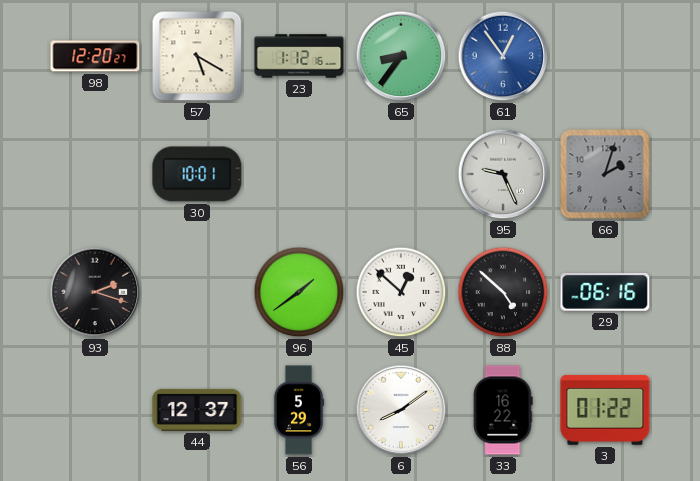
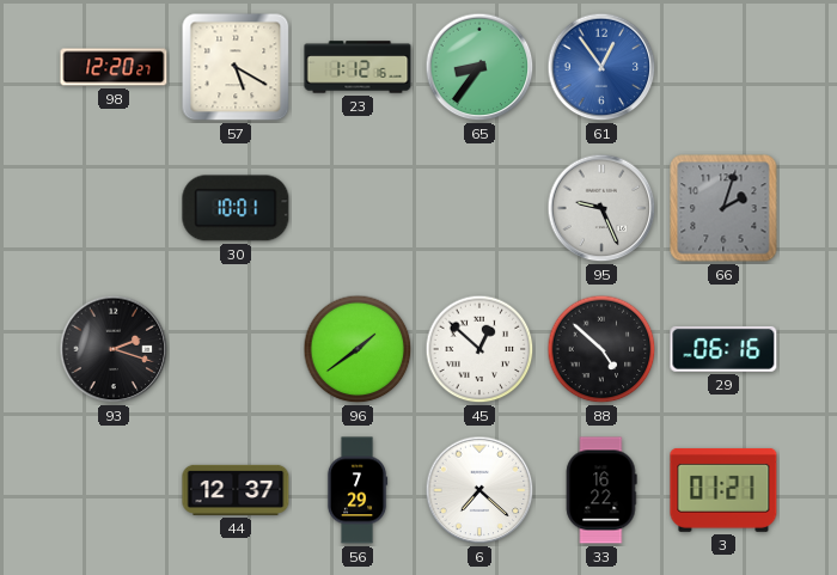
56: 5:29 -> 7:29
6: 8:09 -> 7:22
3: 01:22 -> 01:21
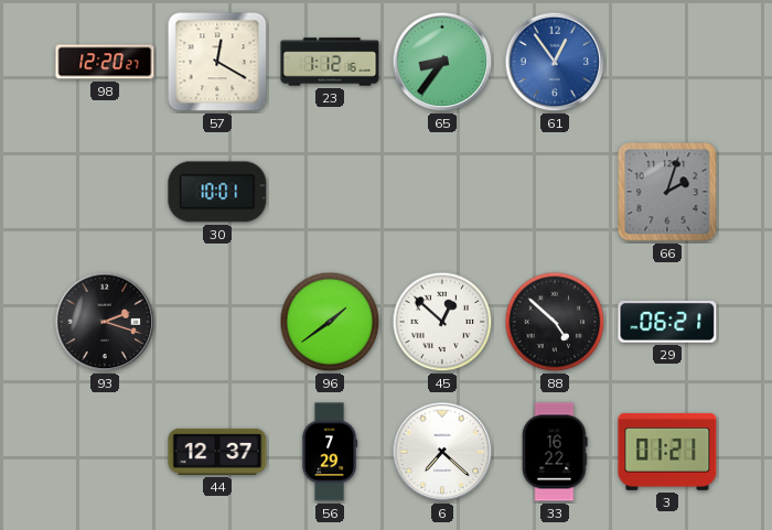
57: 5:20 -> 12:20
95: 9:26 -> none
29: 06:16 -> 06:21
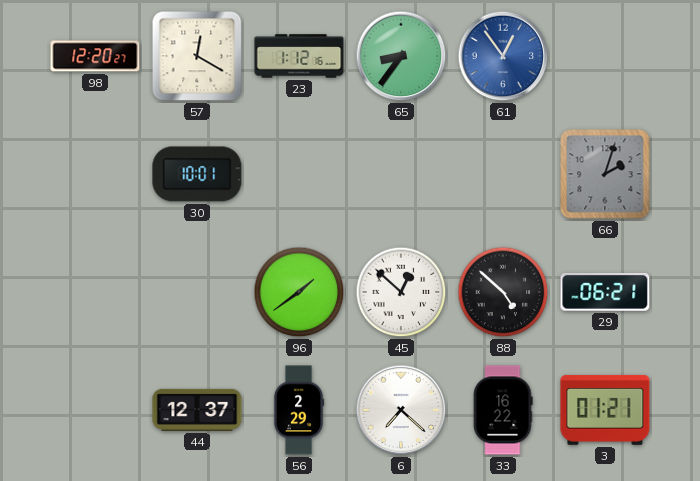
93: 2:18 -> none
56: 7:29 -> 2:29
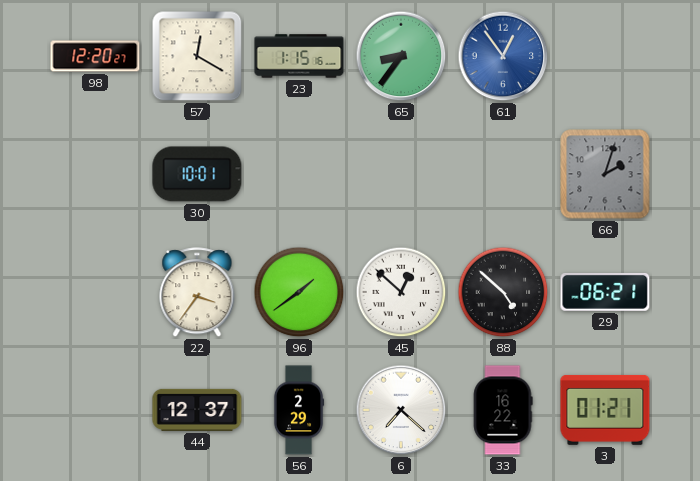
23: 1:12 -> 1:15
22: none -> 3:36
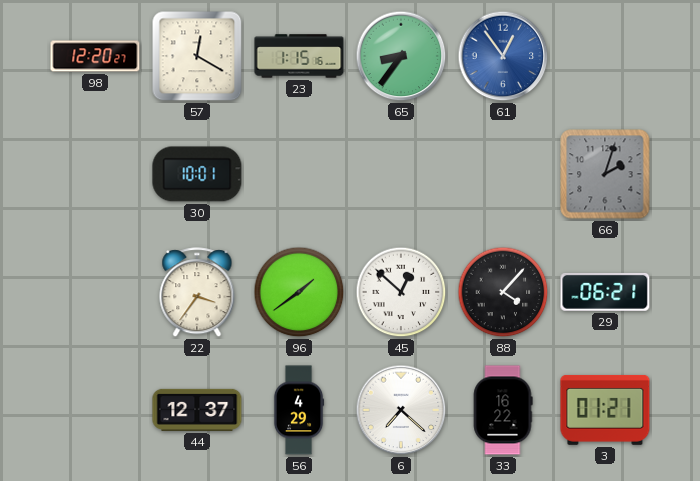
88: 4:52 -> 4:07
56: 2:29 -> 4:29
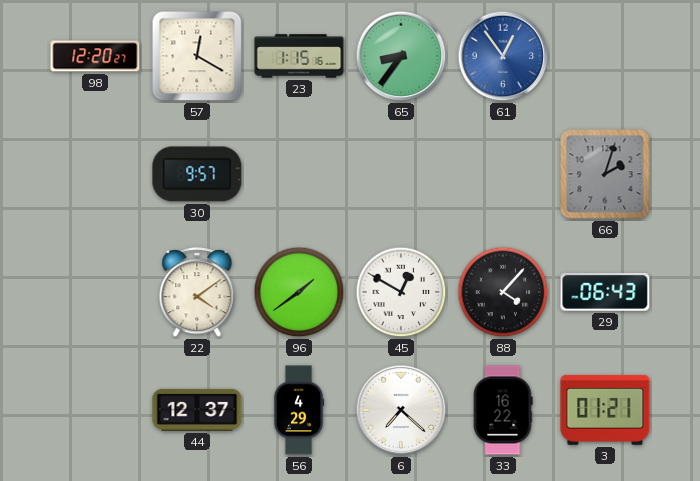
30: 10:01 -> 9:57
22: 3:36 -> 4:09
45: 12:52 -> 12:50
29: 06:21 -> 06:43
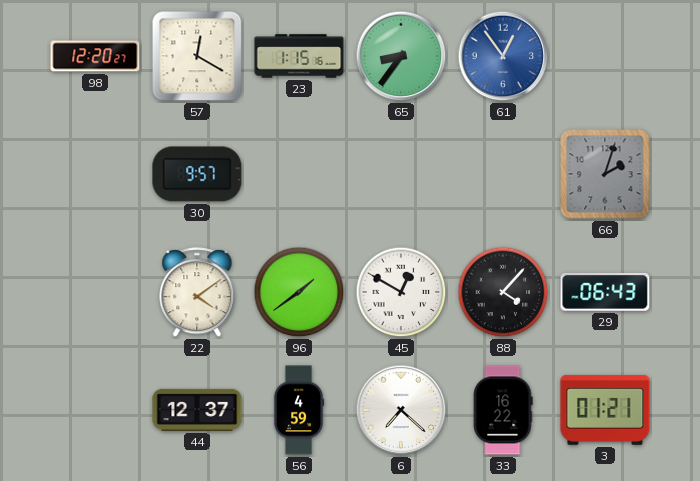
56: 4:29 -> 4:59
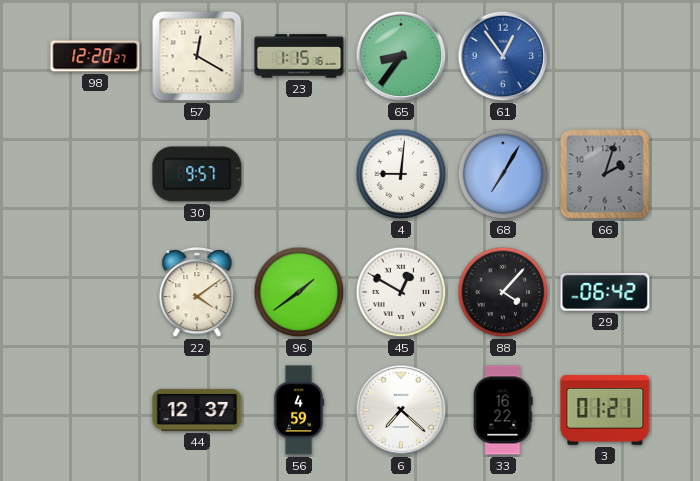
4: none -> 9:01
68: none -> 7:05
29: 06:43 -> 06:42
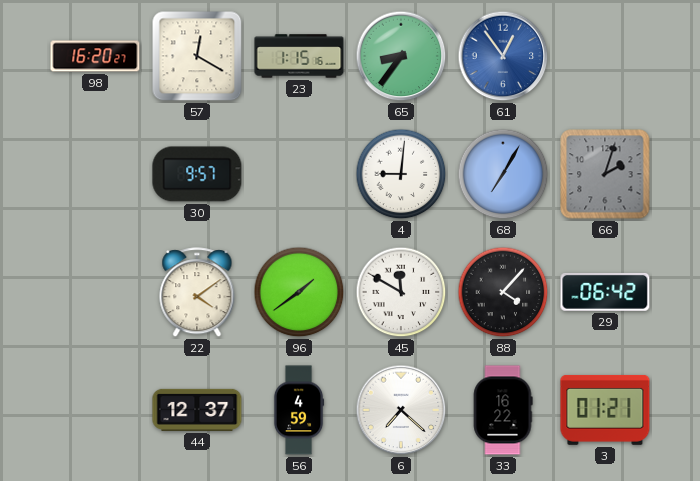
98: 12:20 -> 16:20
45: 12:50 -> 11:50
